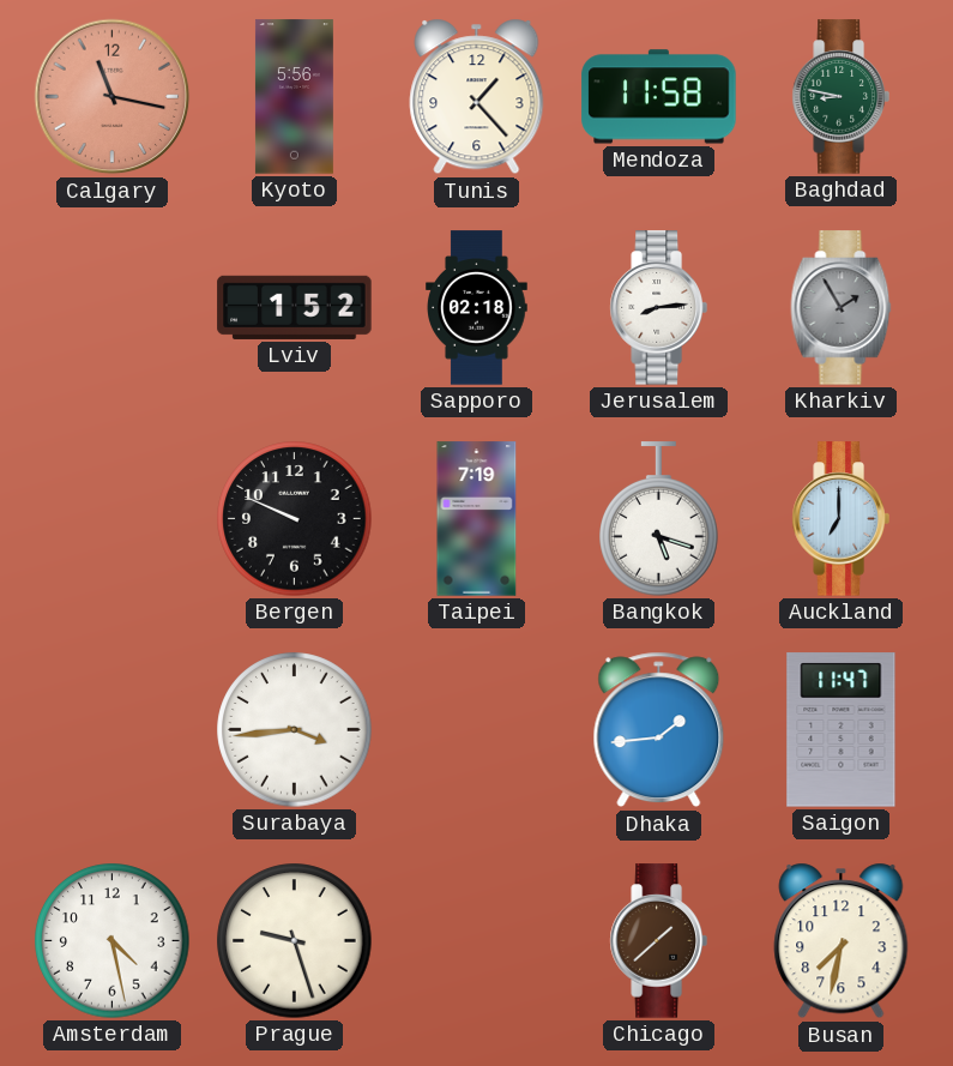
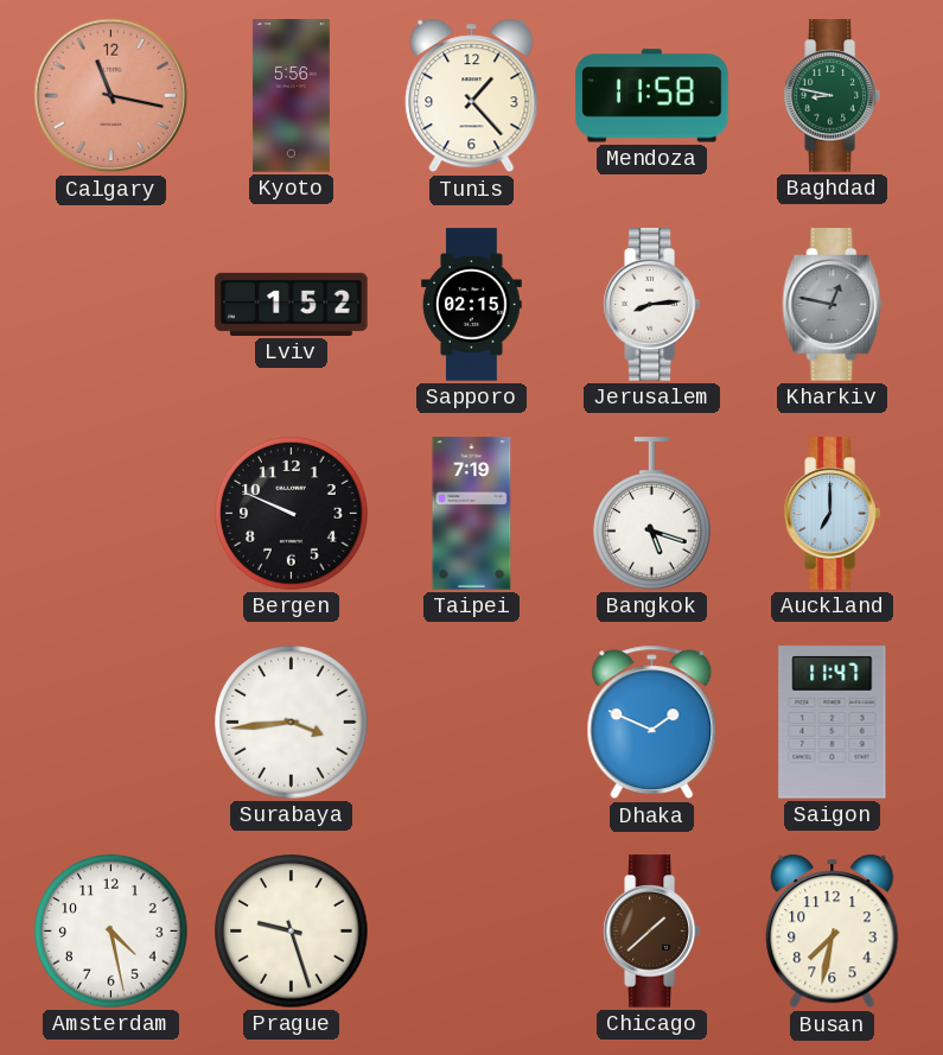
Sapporo: 02:18 -> 02:15
Kharkiv: 1:55 -> 12:47
Dhaka: 1:44 -> 1:49
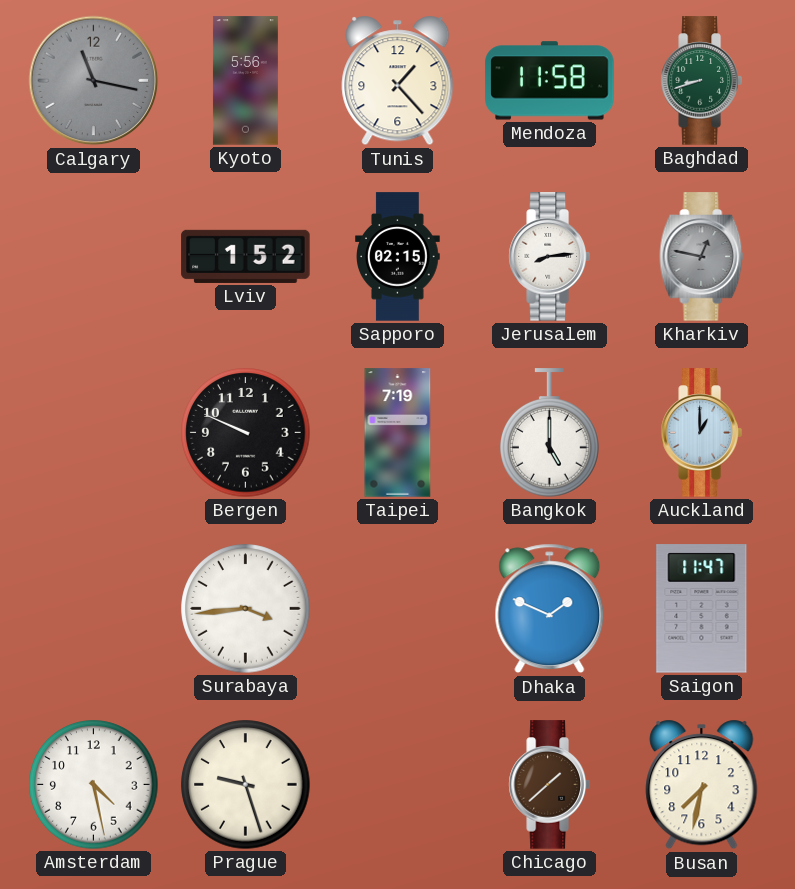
Calgary dial: salmon -> grey
Baghdad: 8:47 -> 8:42
Bangkok: 5:18 -> 5:00
Auckland: 7:00 -> 1:00
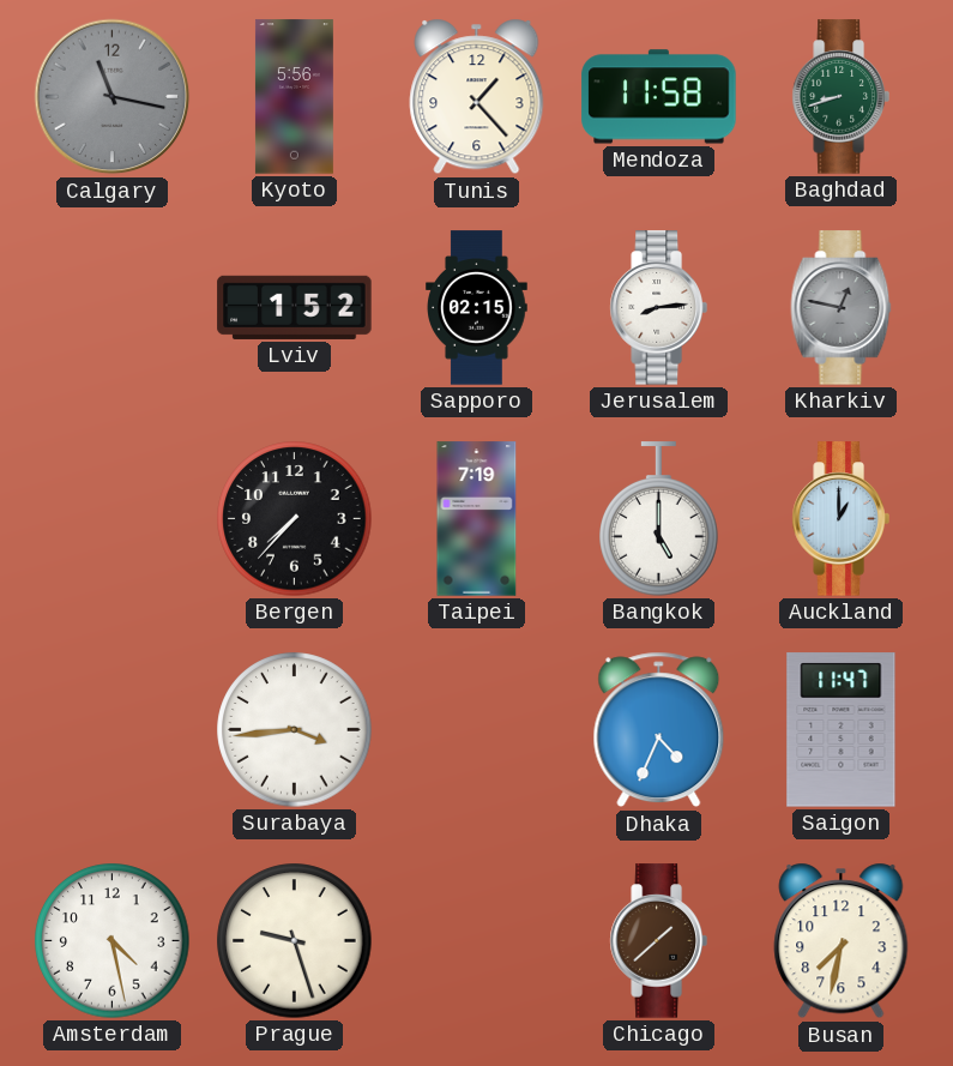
Bergen: 9:49 -> 7:37
Dhaka: 1:49 -> 4:34
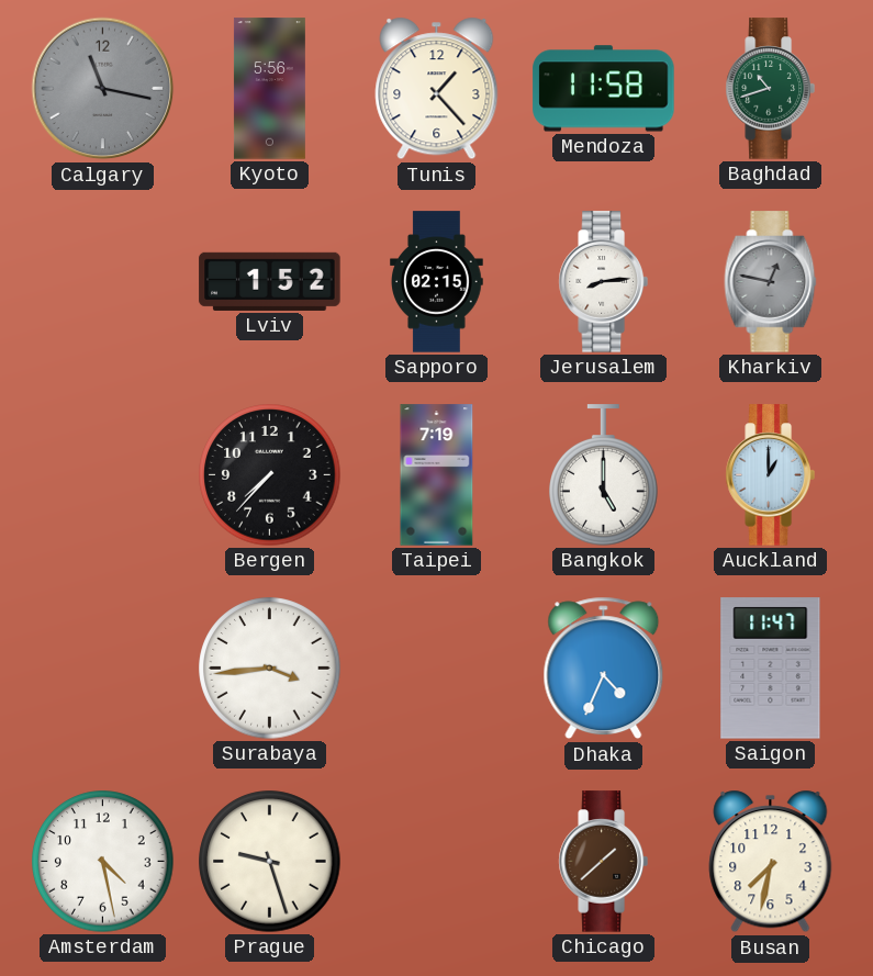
Baghdad: 8:42 -> 10:42
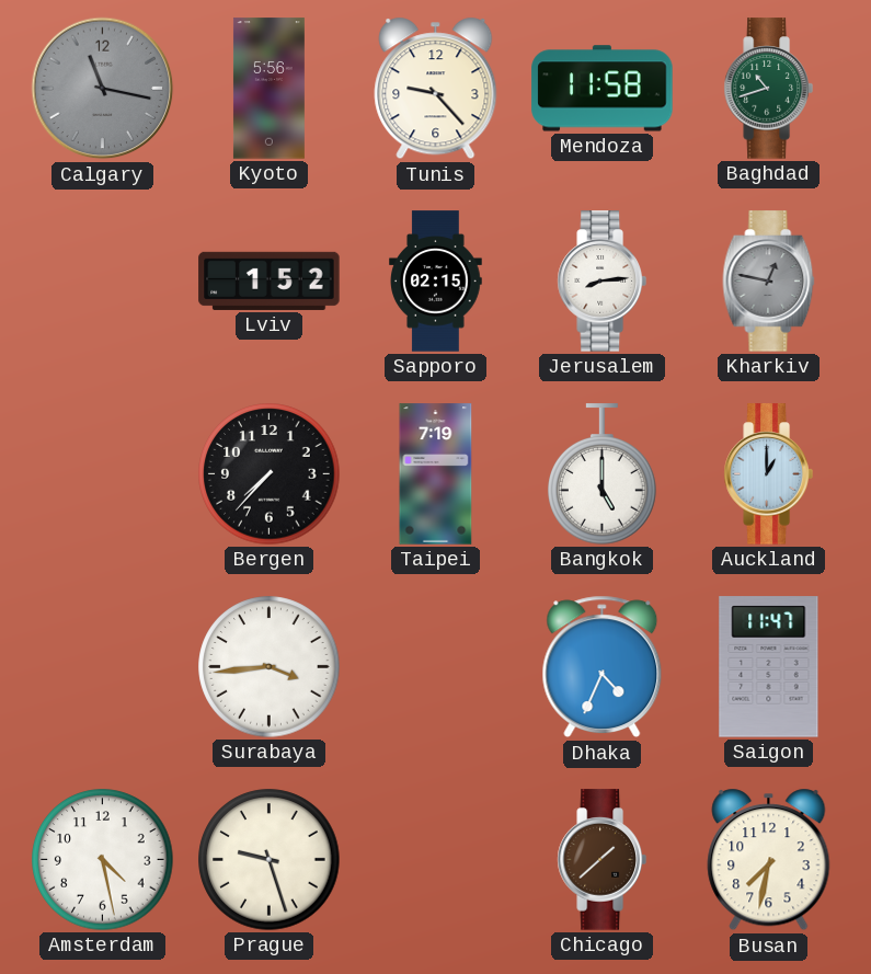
Tunis: 1:23 -> 9:23
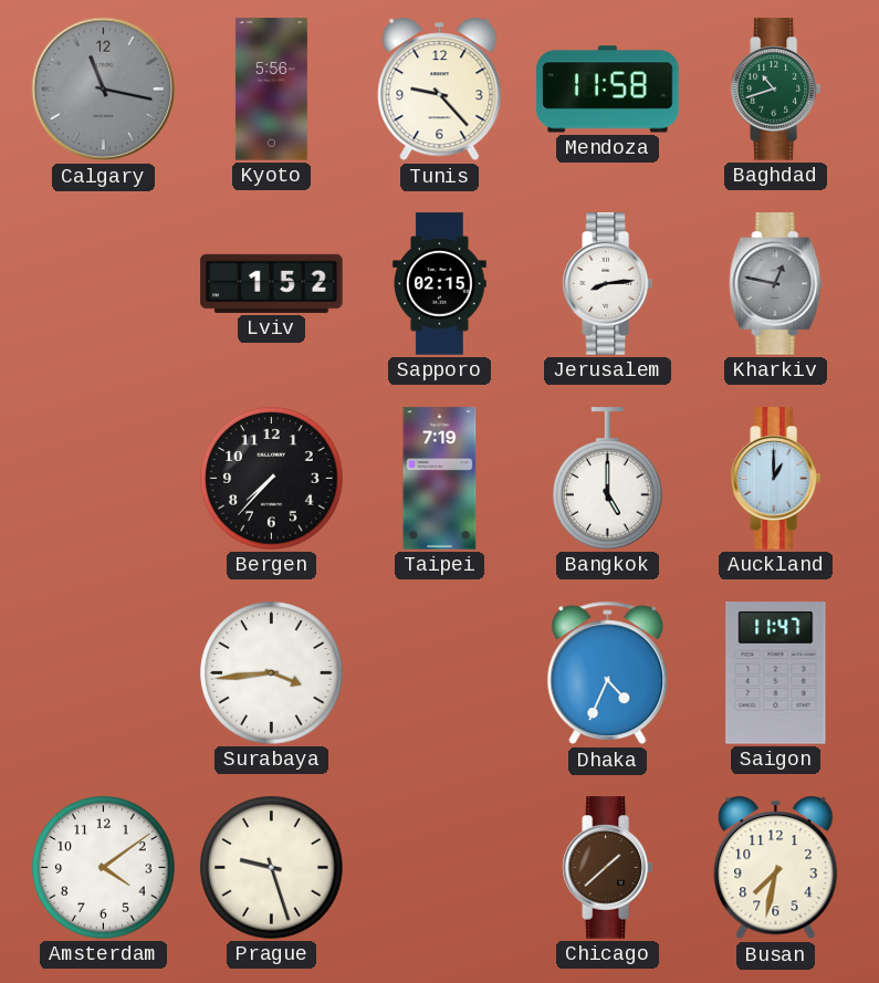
Amsterdam: 4:28 -> 4:09
